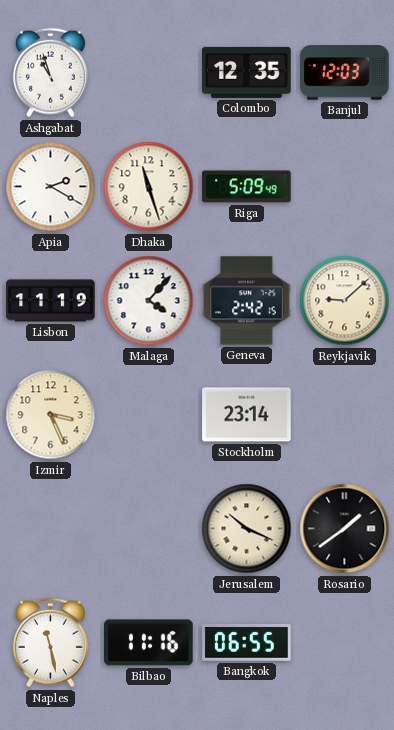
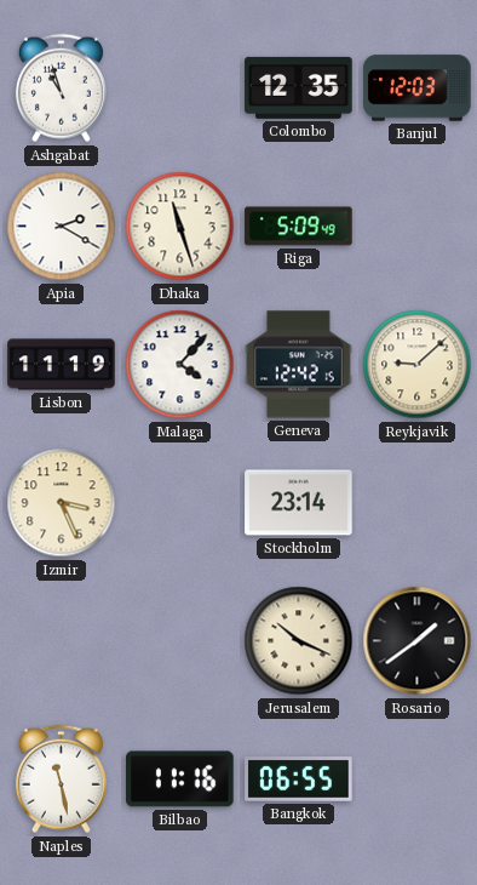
Geneva: 2:42 -> 12:42
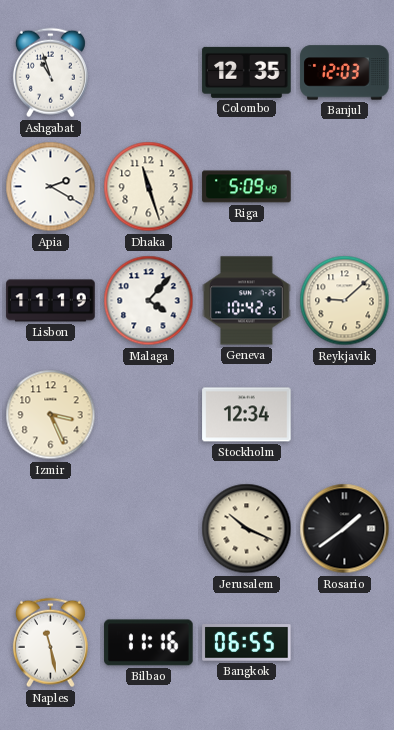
Geneva: 12:42 -> 10:42
Stockholm: 23:14 -> 12:34
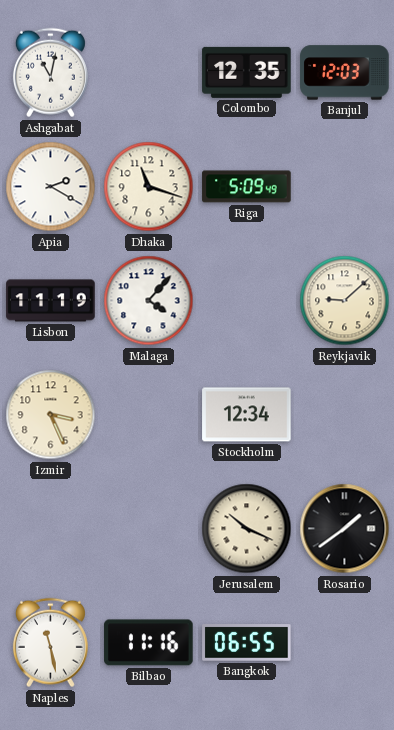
Ashgabat: 10:57 -> 11:02
Dhaka: 11:27 -> 11:18
Geneva: 10:42 -> none
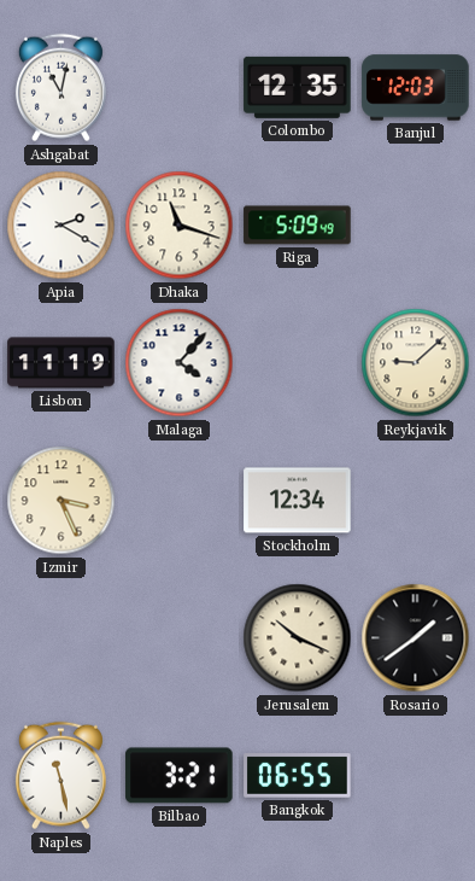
Bilbao: 11:16 -> 3:21
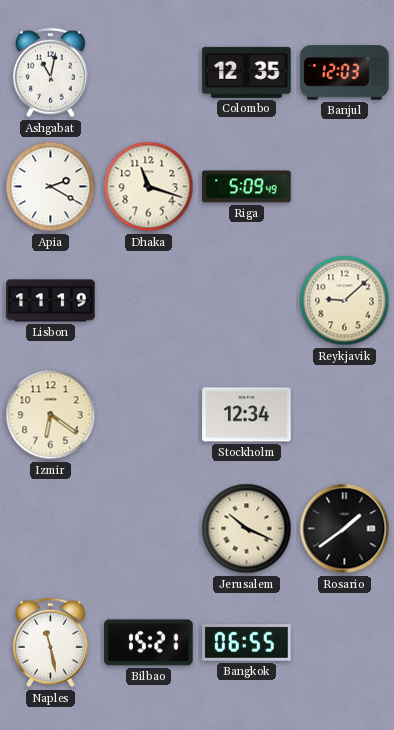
Malaga: 4:07 -> none
Izmir: 3:26 -> 6:21
Bilbao: 3:21 -> 15:21
